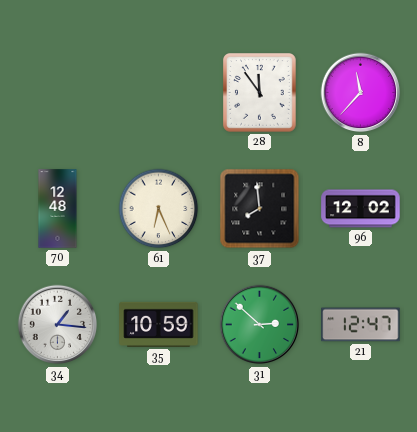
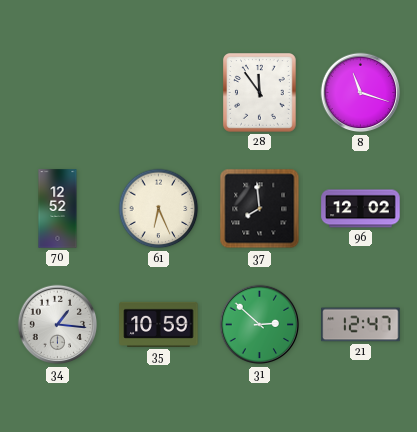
8: 11:37 -> 11:18
70: 12:48 -> 12:52
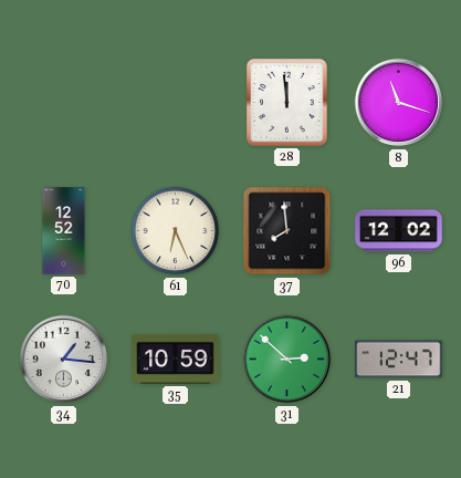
28: 11:54 -> 11:59
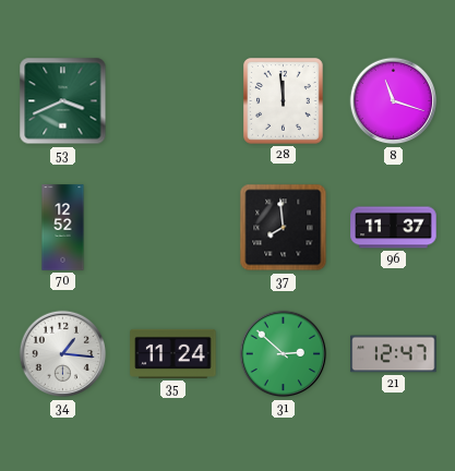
53: none -> 3:41
61: 6:26 -> none
96: 12:02 -> 11:37
35: 10:59 -> 11:24
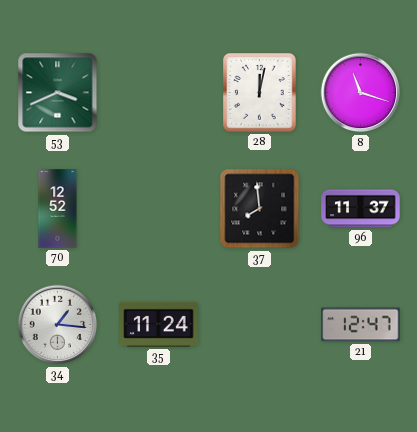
28: 11:59 -> 12:02
31: 2:52 -> none
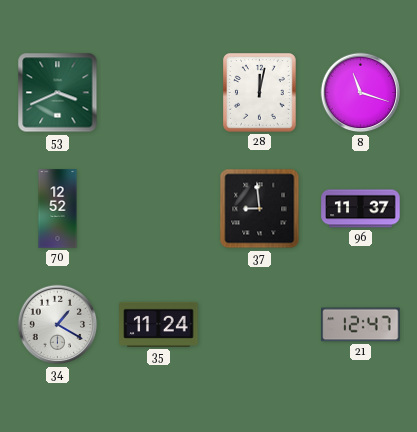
37: 7:59 -> 8:59
34: 1:16 -> 1:20
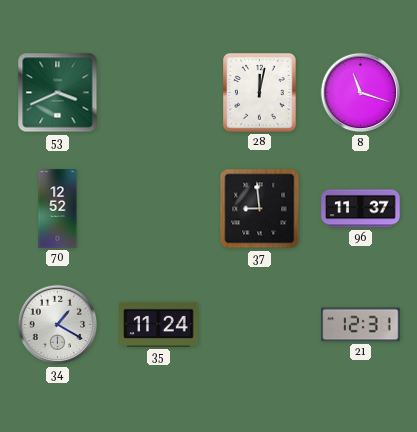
21: 12:47 -> 12:31
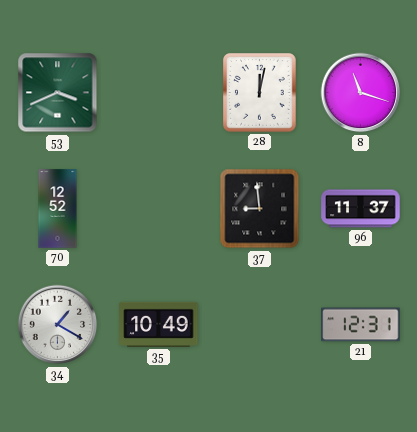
35: 11:24 -> 10:49
